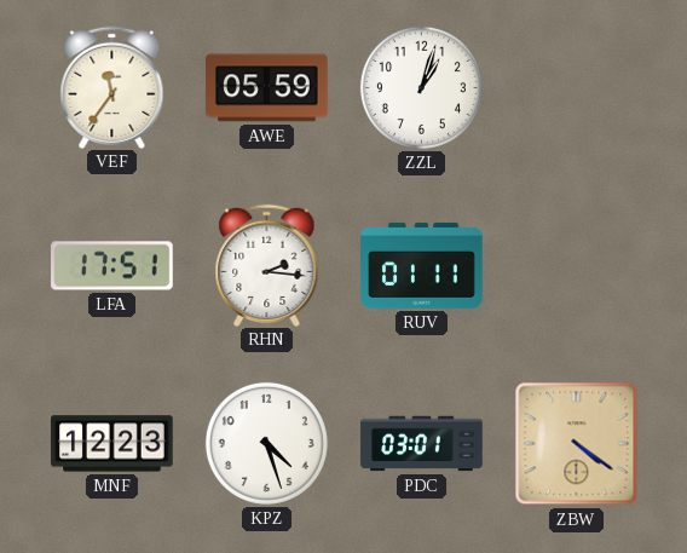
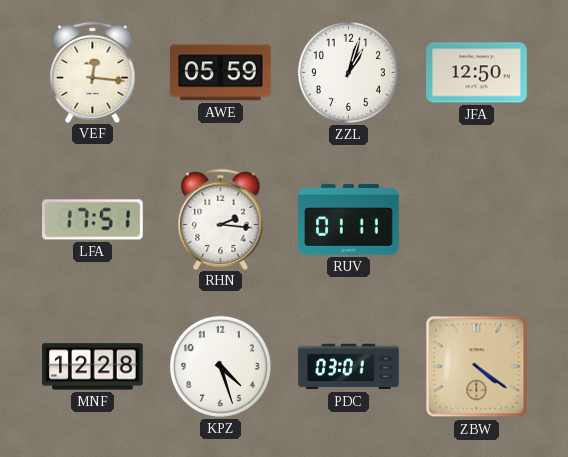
VEF: 11:36 -> 12:16
JFA: none -> 12:50
MNF: 12:23 -> 12:28
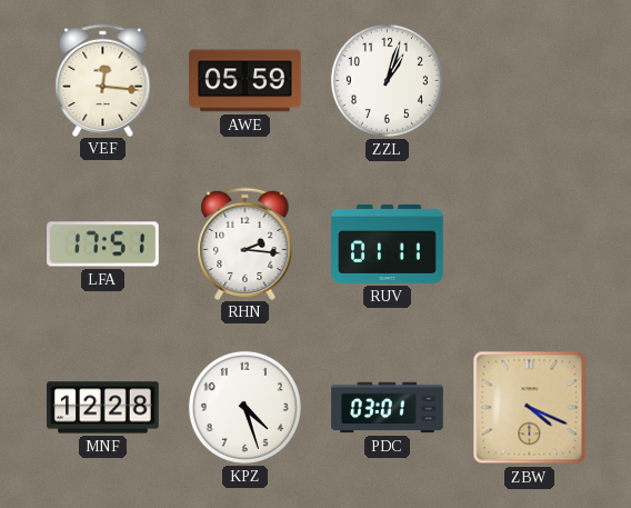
JFA: 12:50 -> none
ZBW: 4:21 -> 4:19
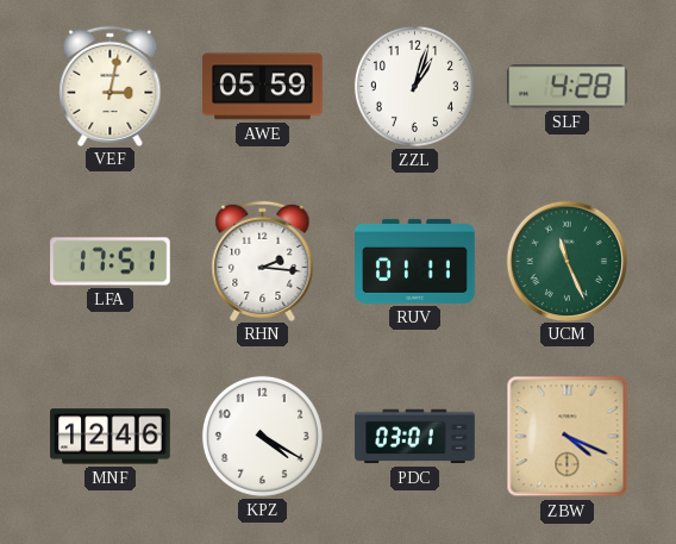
VEF: 12:16 -> 3:02
SLF: none -> 4:28
UCM: none -> 11:26
MNF: 12:28 -> 12:46
KPZ: 4:27 -> 4:20
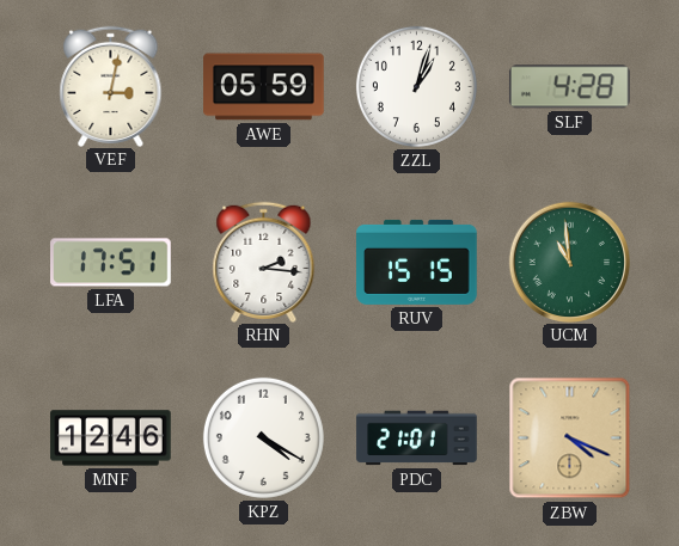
RUV: 01:11 -> 15:15
UCM: 11:26 -> 10:59
PDC: 03:01 -> 21:01
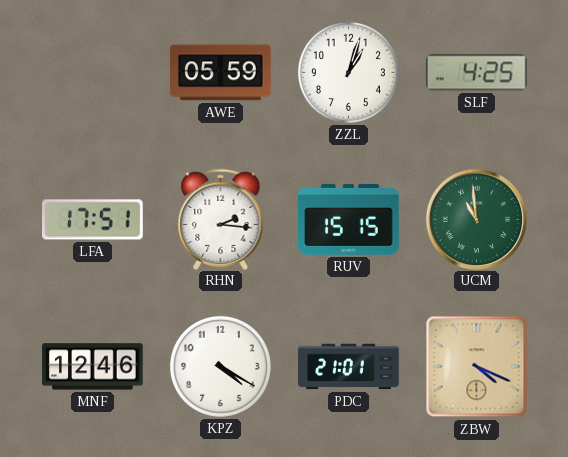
VEF: 3:02 -> none
SLF: 4:28 -> 4:25
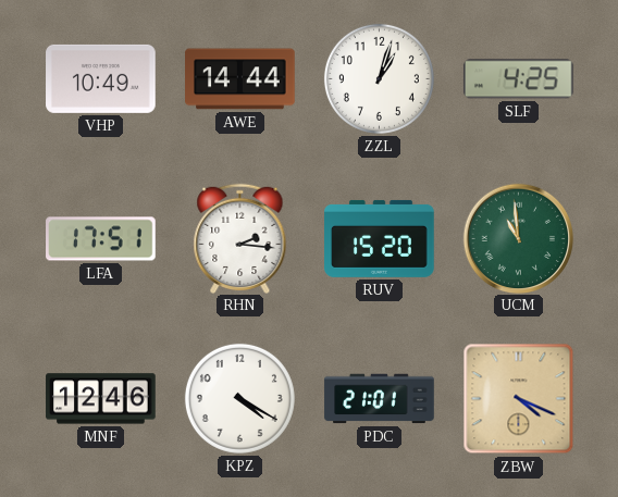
VHP: none -> 10:49
AWE: 05:59 -> 14:44
RUV: 15:15 -> 15:20
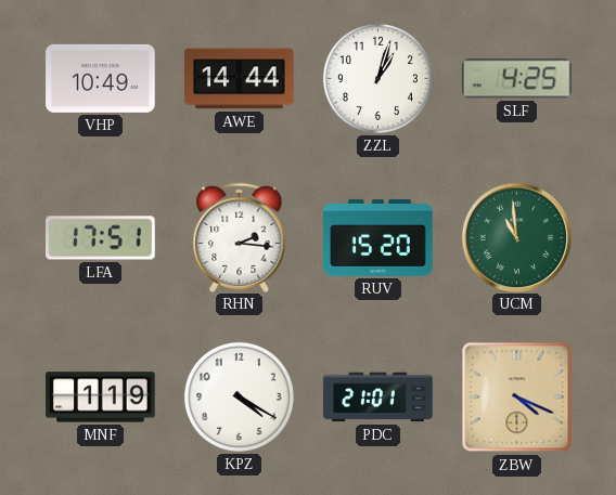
MNF: 12:46 -> 1:19
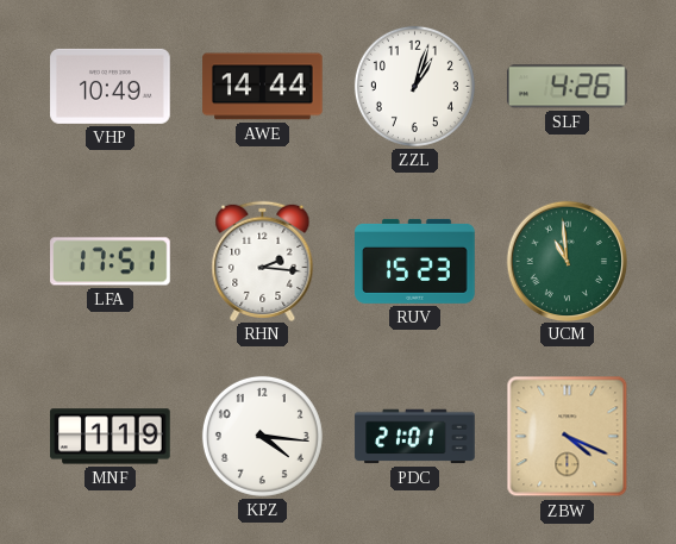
SLF: 4:25 -> 4:26
RUV: 15:20 -> 15:23
KPZ: 4:20 -> 4:16
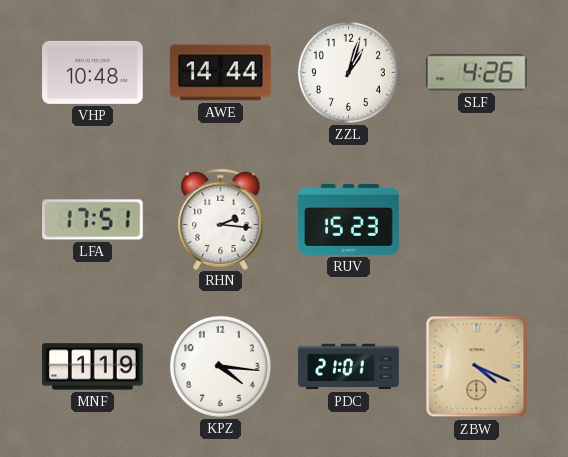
VHP: 10:49 -> 10:48
UCM: 10:59 -> none
